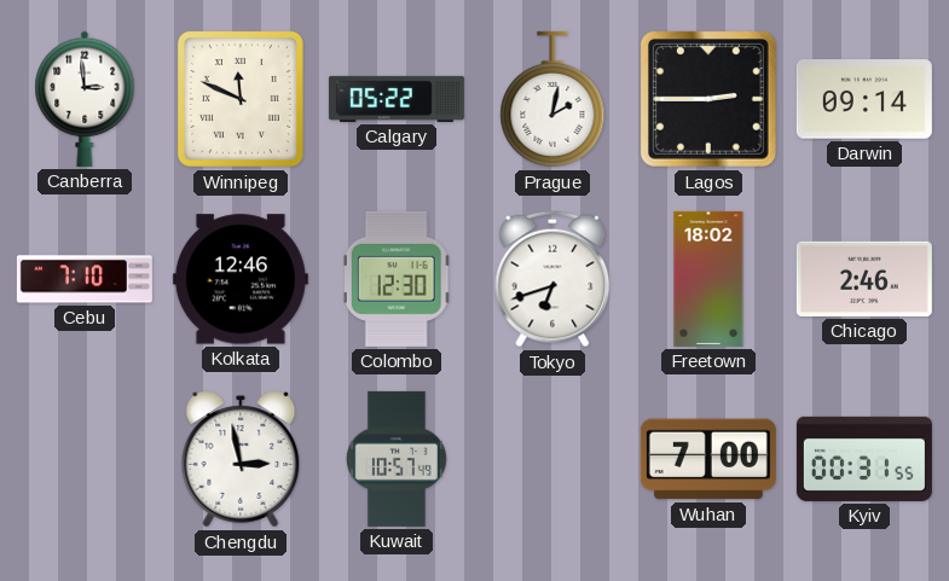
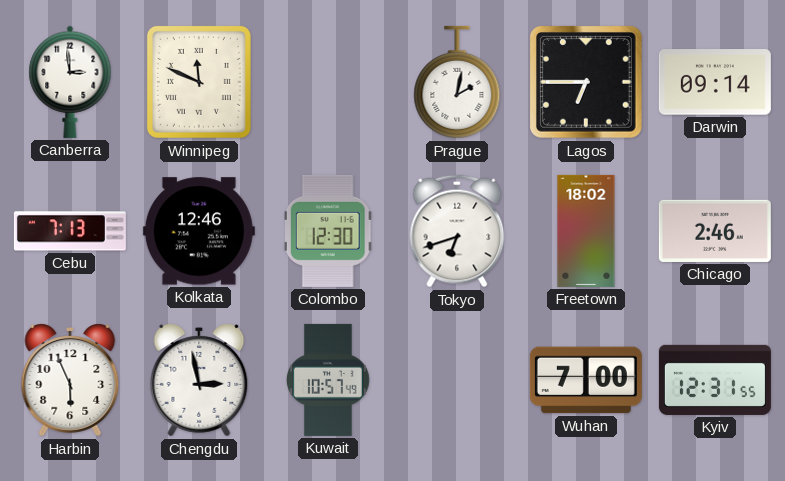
Calgary: 05:22 -> none
Lagos: 2:45 -> 6:45
Cebu: 7:10 -> 7:13
Harbin: none -> 5:56
Kyiv: 00:31 -> 12:31
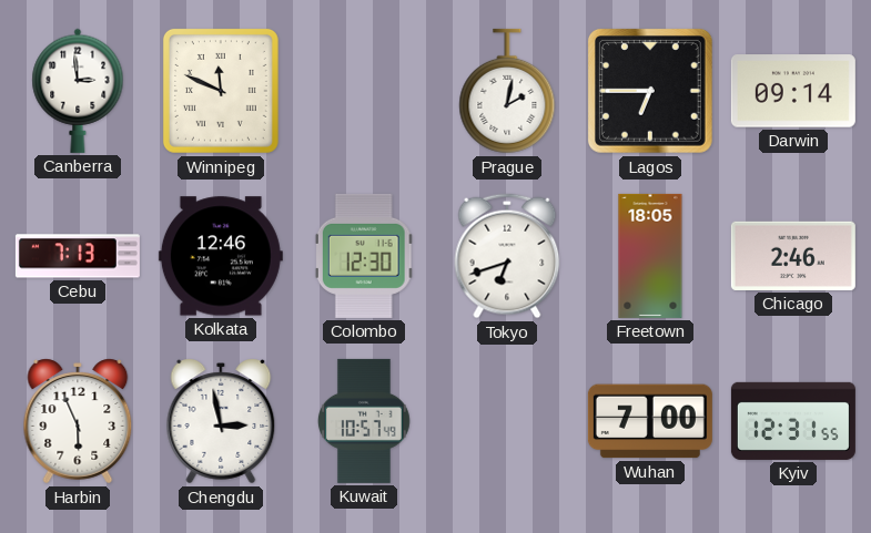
Freetown: 18:02 -> 18:05
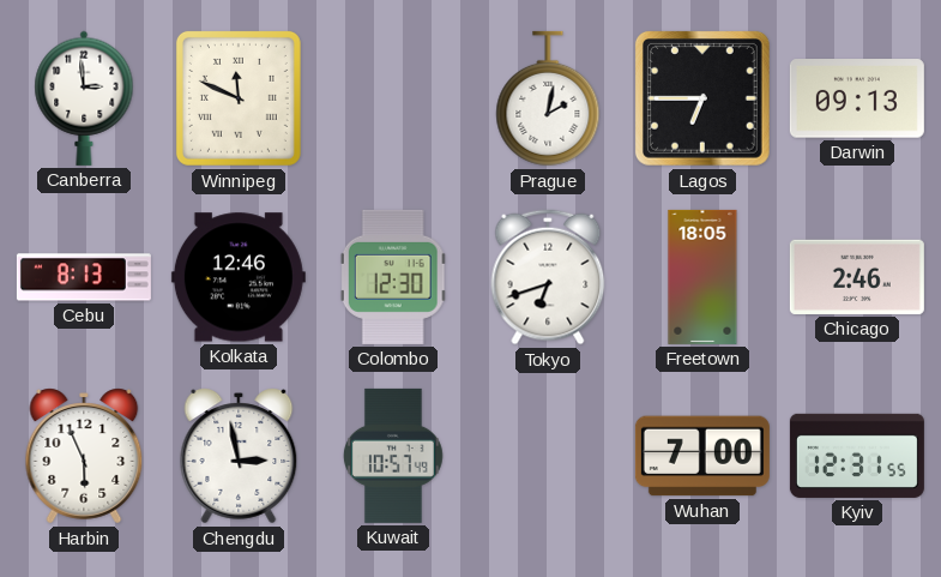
Darwin: 09:14 -> 09:13
Cebu: 7:13 -> 8:13
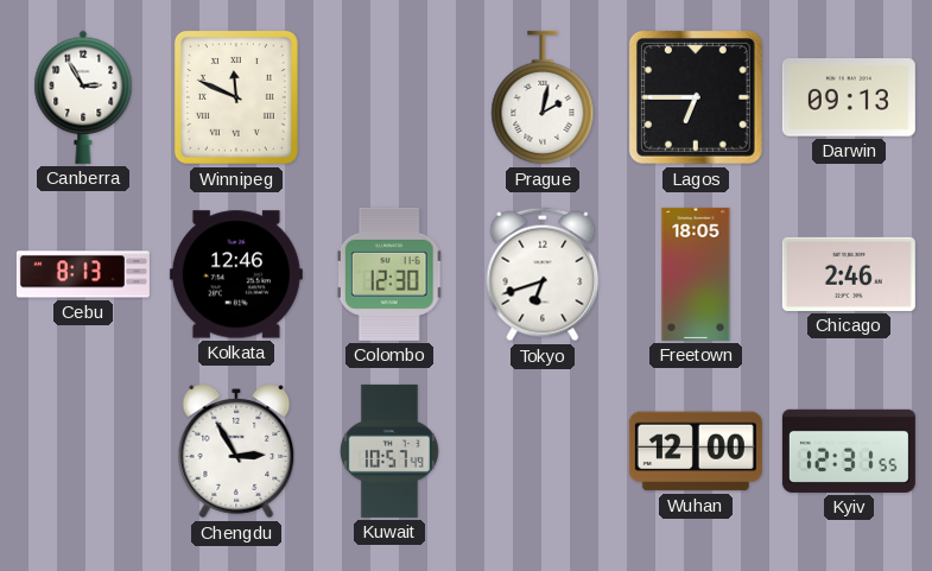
Canberra: 2:59 -> 2:55
Harbin: 5:56 -> none
Chengdu: 2:58 -> 2:55
Wuhan: 7:00 -> 12:00
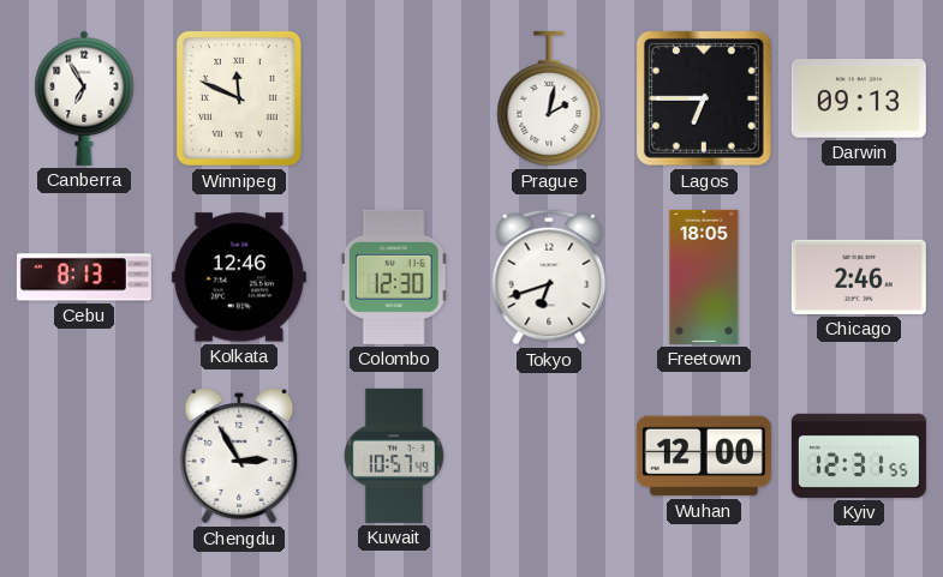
Canberra: 2:55 -> 6:55
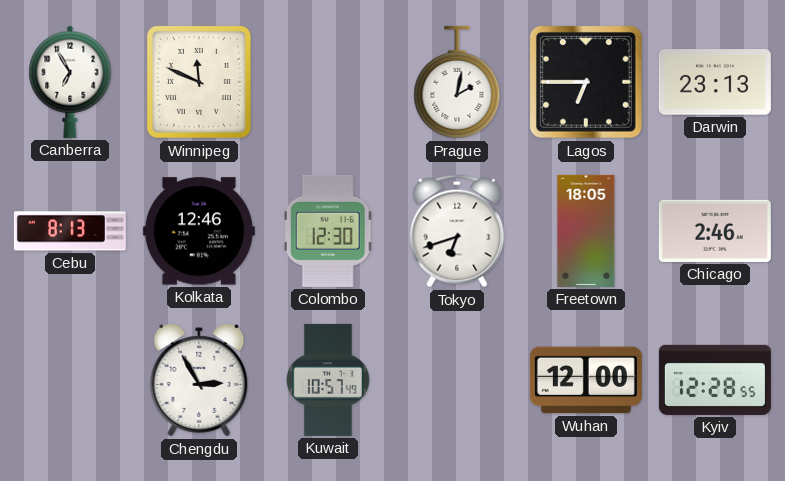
Darwin: 09:13 -> 23:13
Kyiv: 12:31 -> 12:28
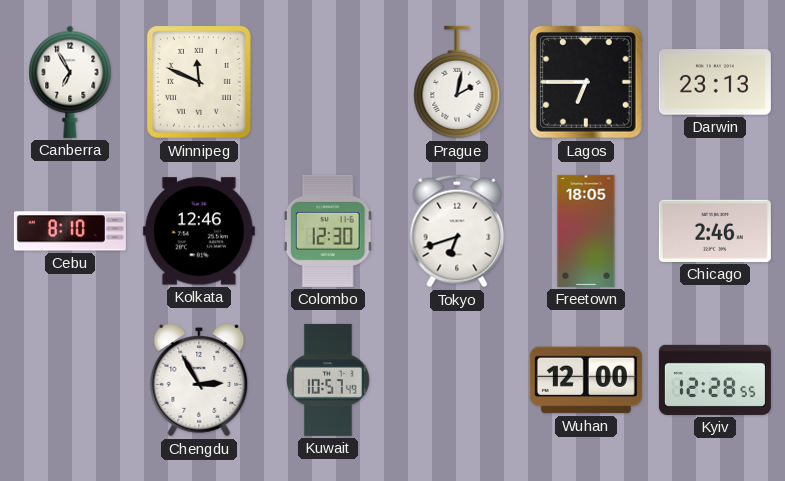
Cebu: 8:13 -> 8:10
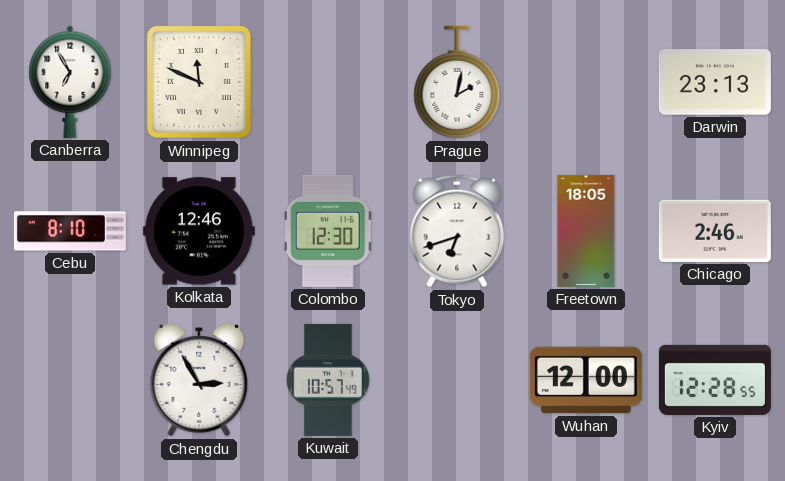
Lagos: 6:45 -> none
